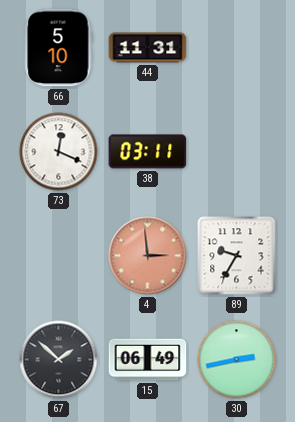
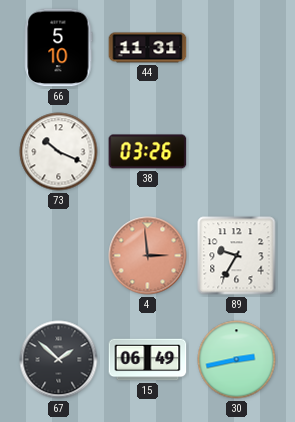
73: 12:19 -> 10:19
38: 03:11 -> 03:26
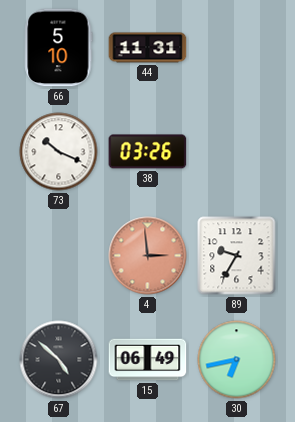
67: 1:52 -> 4:52
30: 2:43 -> 6:43
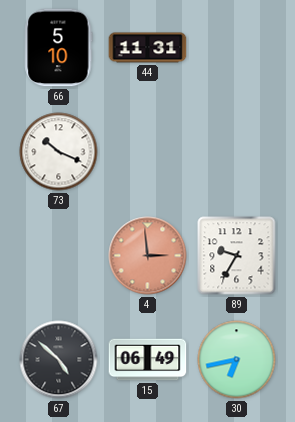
38: 03:26 -> none
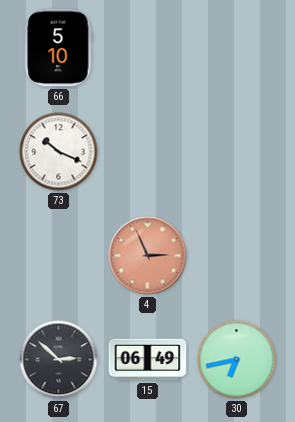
44: 11:31 -> none
4: 2:59 -> 2:56
89: 9:35 -> none
67: 4:52 -> 2:52
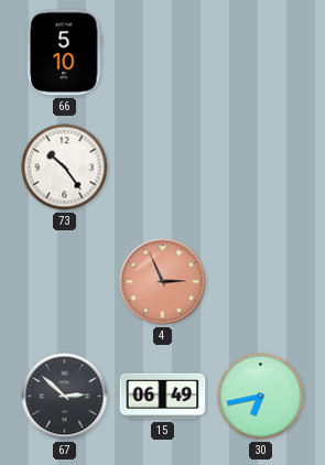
73: 10:19 -> 10:24
